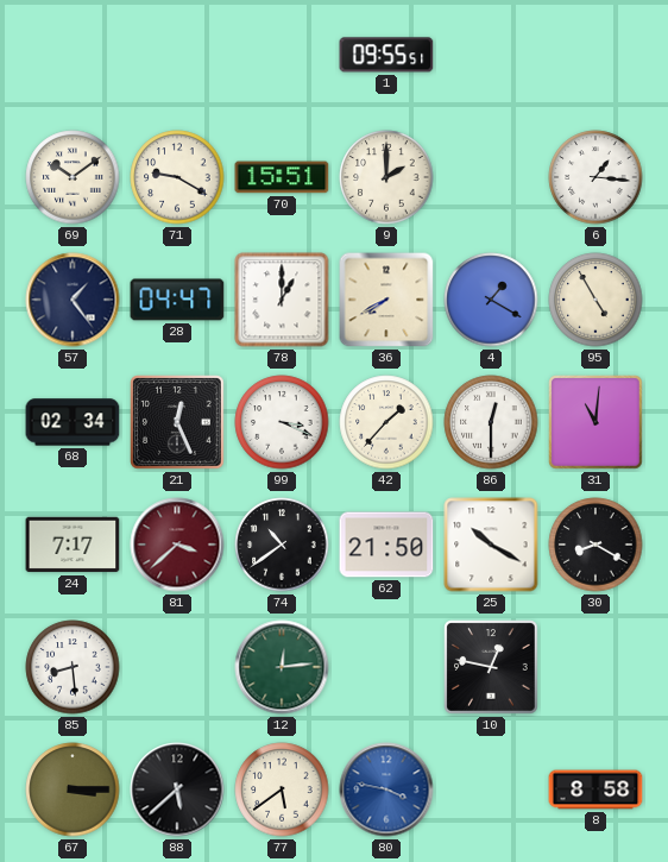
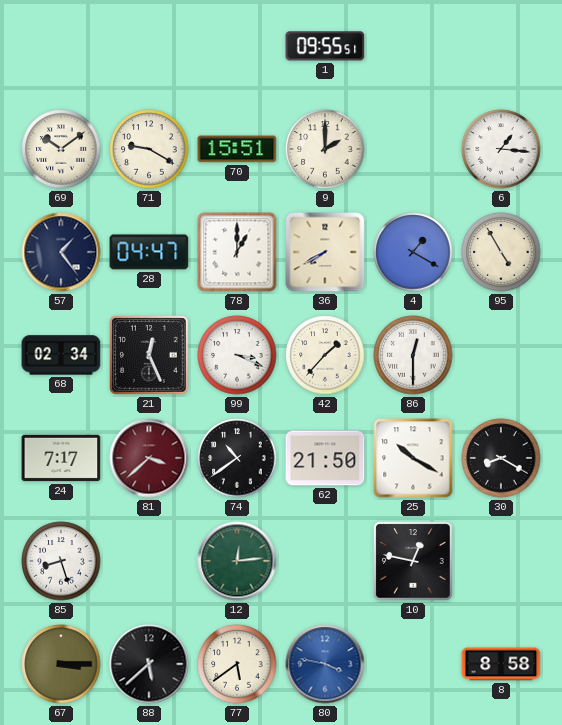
31: 11:01 -> none
85: 8:29 -> 8:27
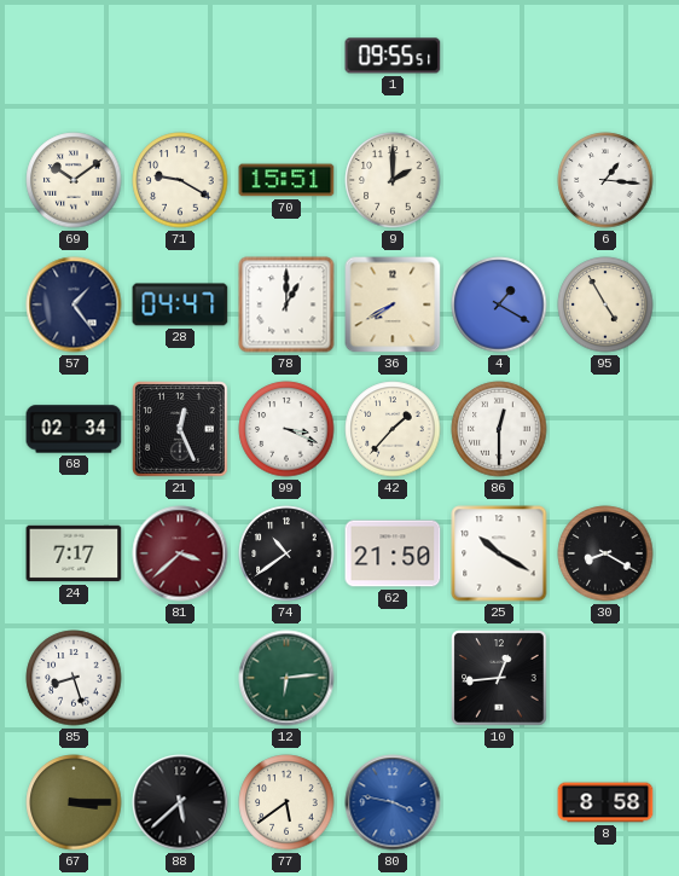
12: 12:14 -> 6:14
10: 12:47 -> 12:44
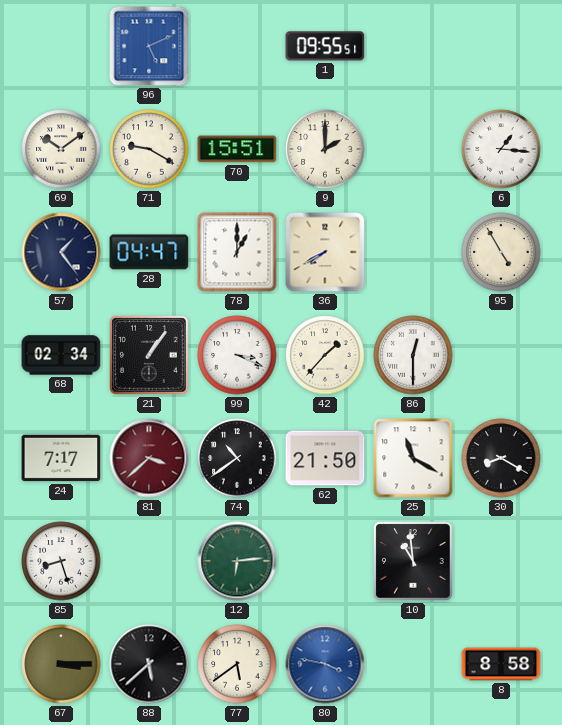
96: none -> 5:11
4: 1:20 -> none
21: 12:26 -> 1:06
25: 10:20 -> 11:20
10: 12:44 -> 10:59
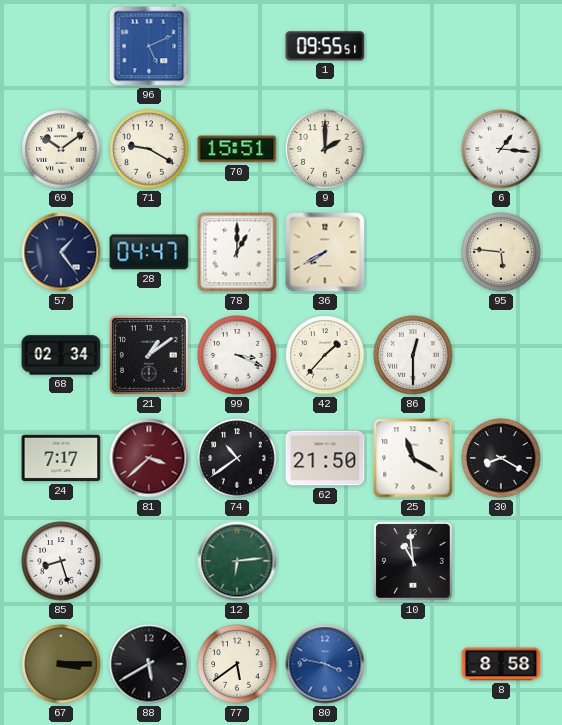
95: 4:55 -> 5:46
21: 1:06 -> 1:09
88: 5:38 -> 5:40
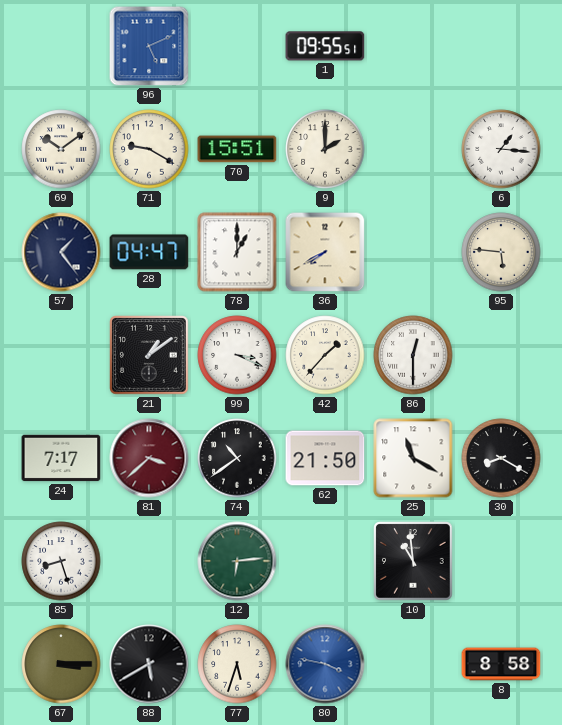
68: 02:34 -> none
77: 5:39 -> 5:33
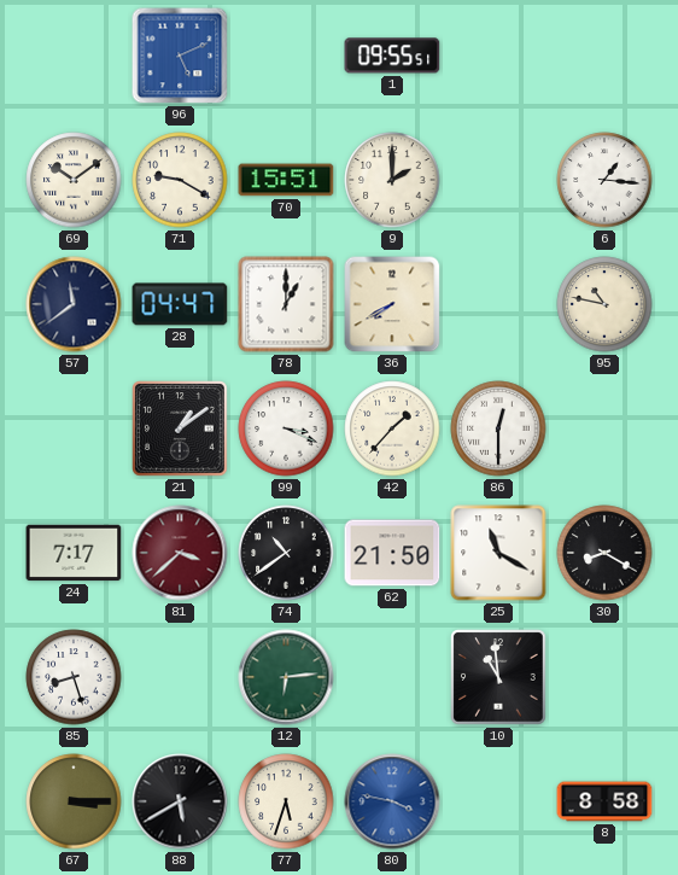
57: 1:24 -> 11:39
95: 5:46 -> 10:47
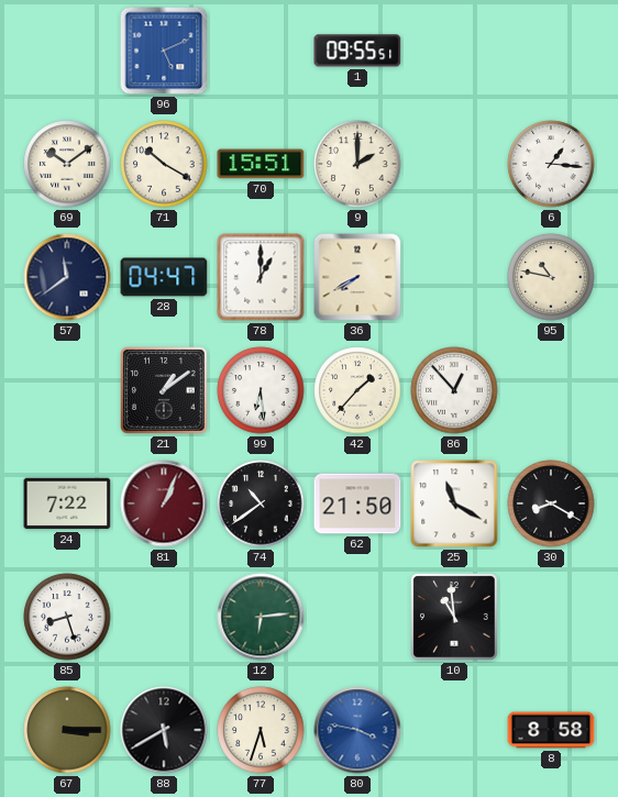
71: 9:20 -> 10:20
99: 3:19 -> 6:29
86: 12:30 -> 12:53
24: 7:17 -> 7:22
81: 3:38 -> 1:04
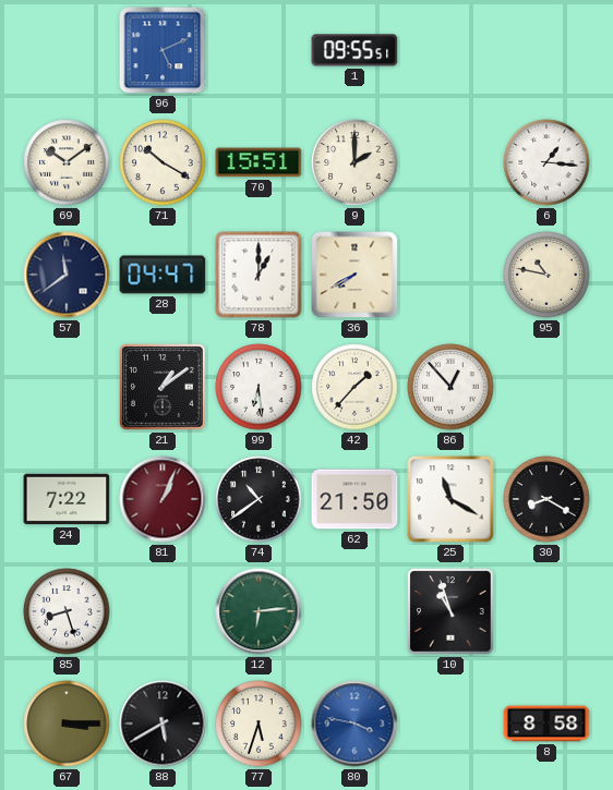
10: 10:59 -> 10:57
